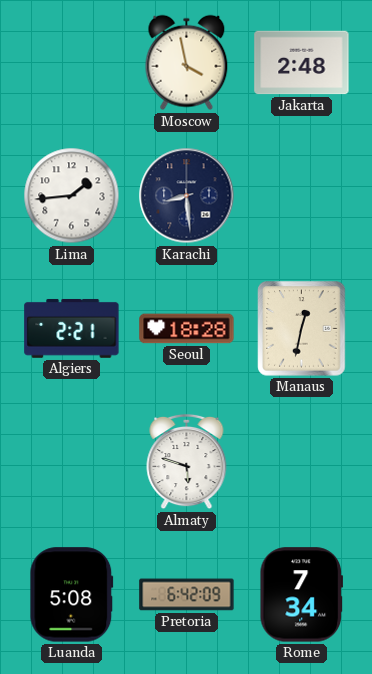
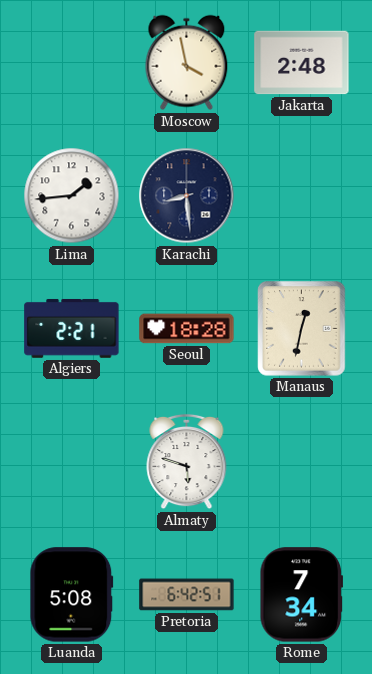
Pretoria: 6:42:09 -> 6:42:51
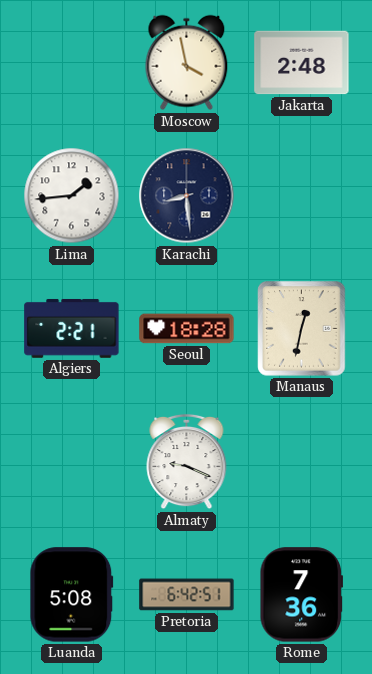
Almaty: 5:48 -> 9:19
Rome: 7:34 -> 7:36
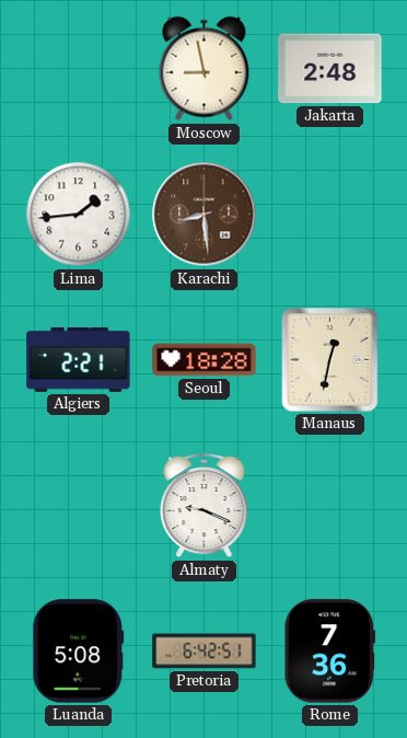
Moscow: 3:58 -> 8:58
Karachi dial: navy -> brown
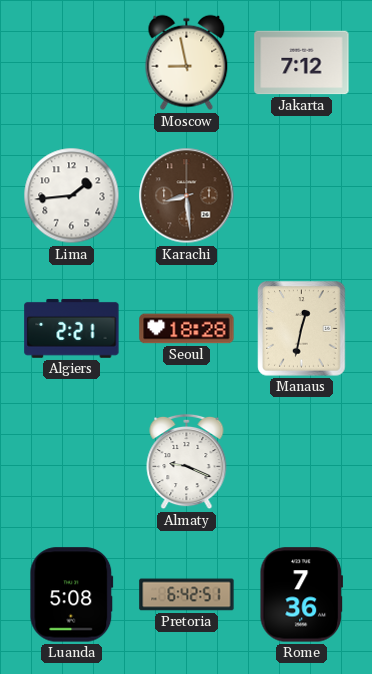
Jakarta: 2:48 -> 7:12
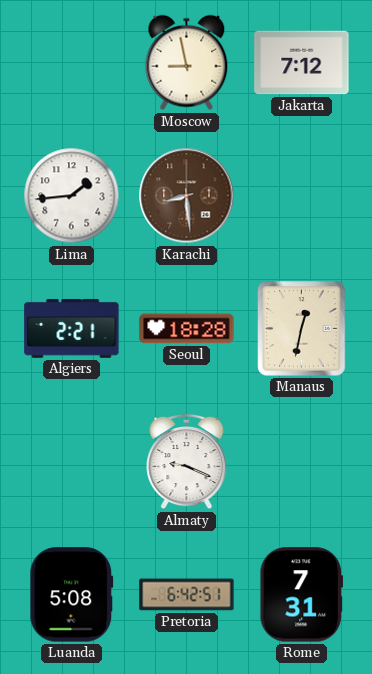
Rome: 7:36 -> 7:31
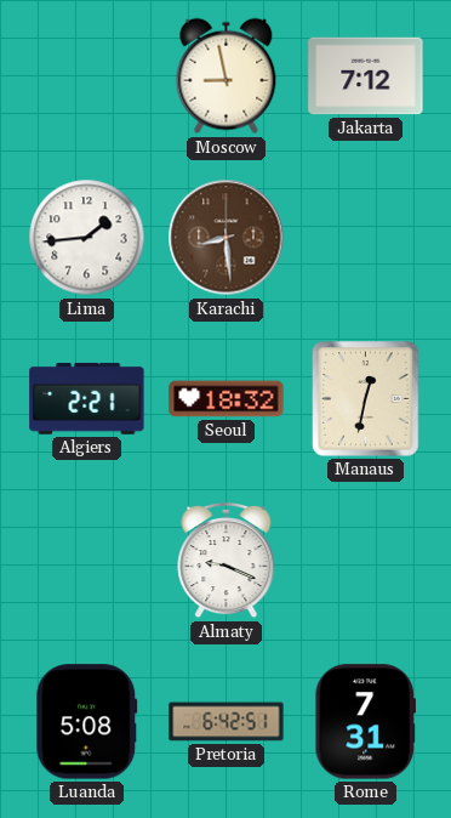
Seoul: 18:28 -> 18:32
